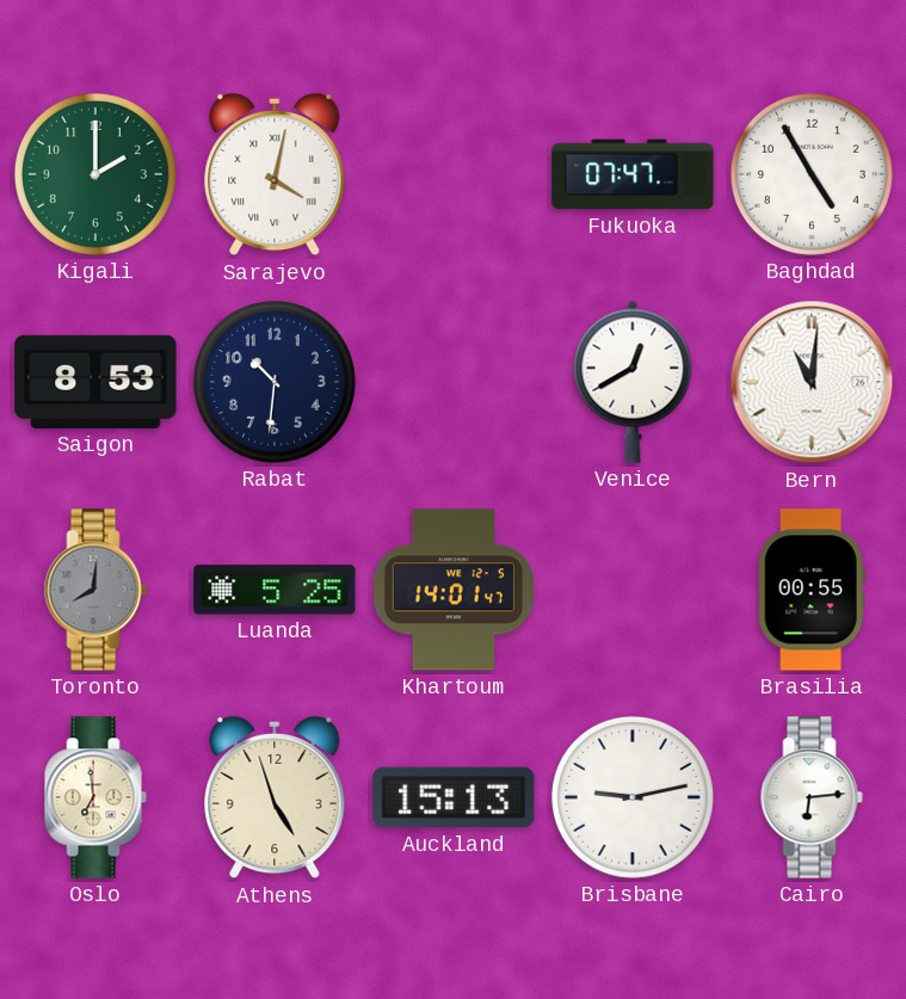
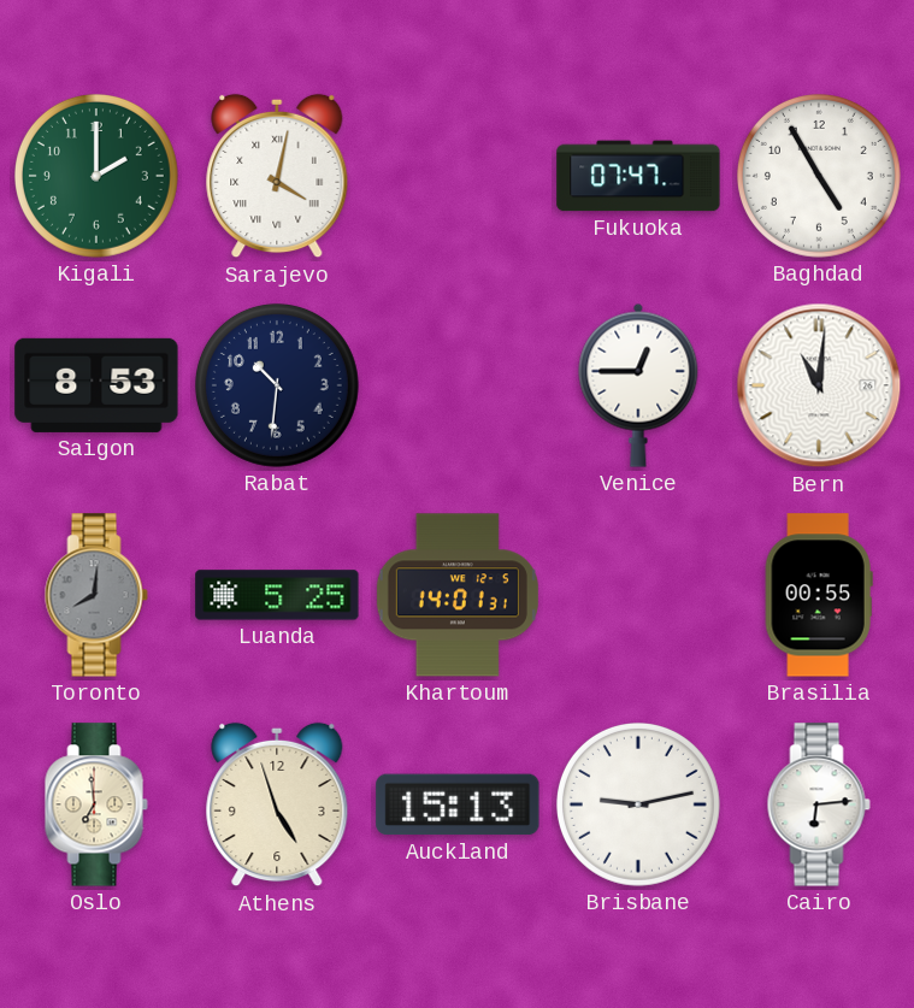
Venice: 12:40 -> 12:45
Khartoum: 14:01:47 -> 14:01:31
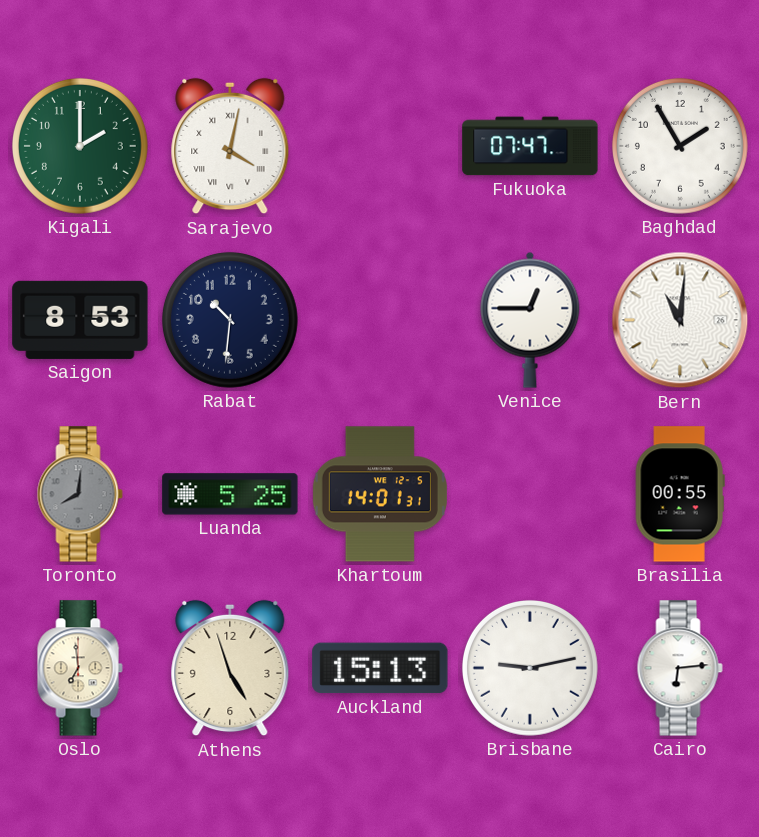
Baghdad: 4:55 -> 1:55
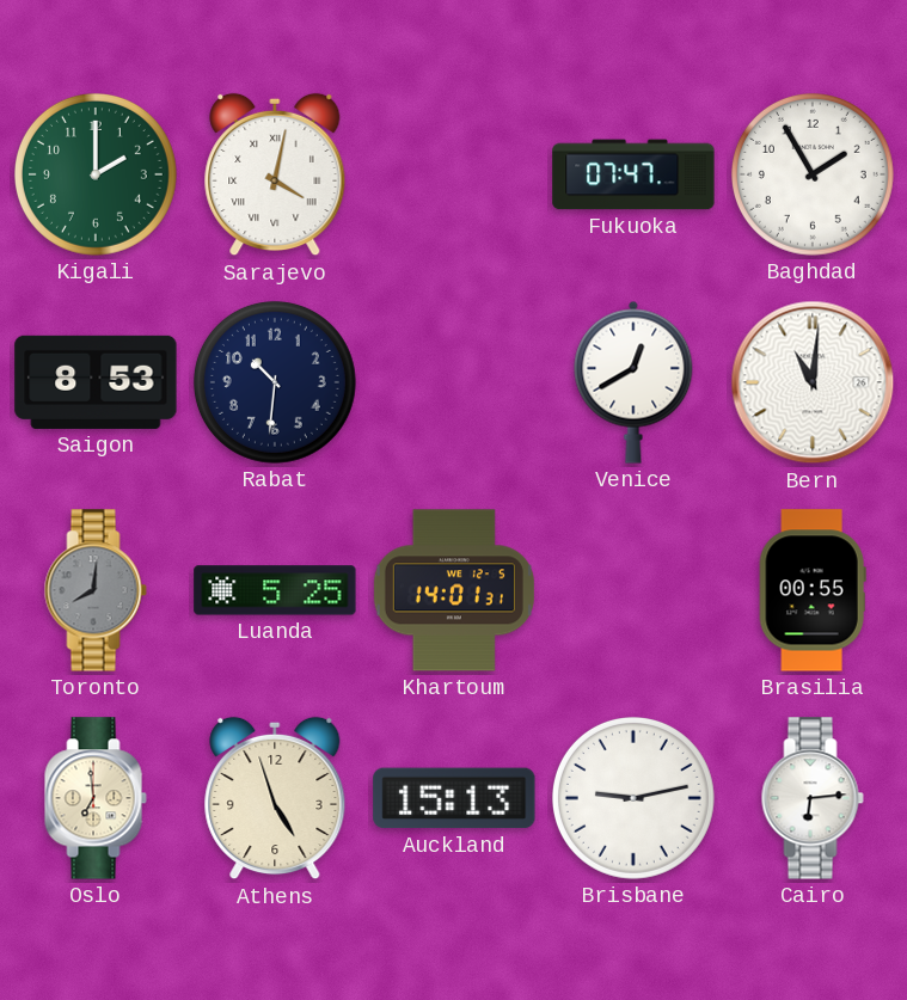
Venice: 12:45 -> 12:40
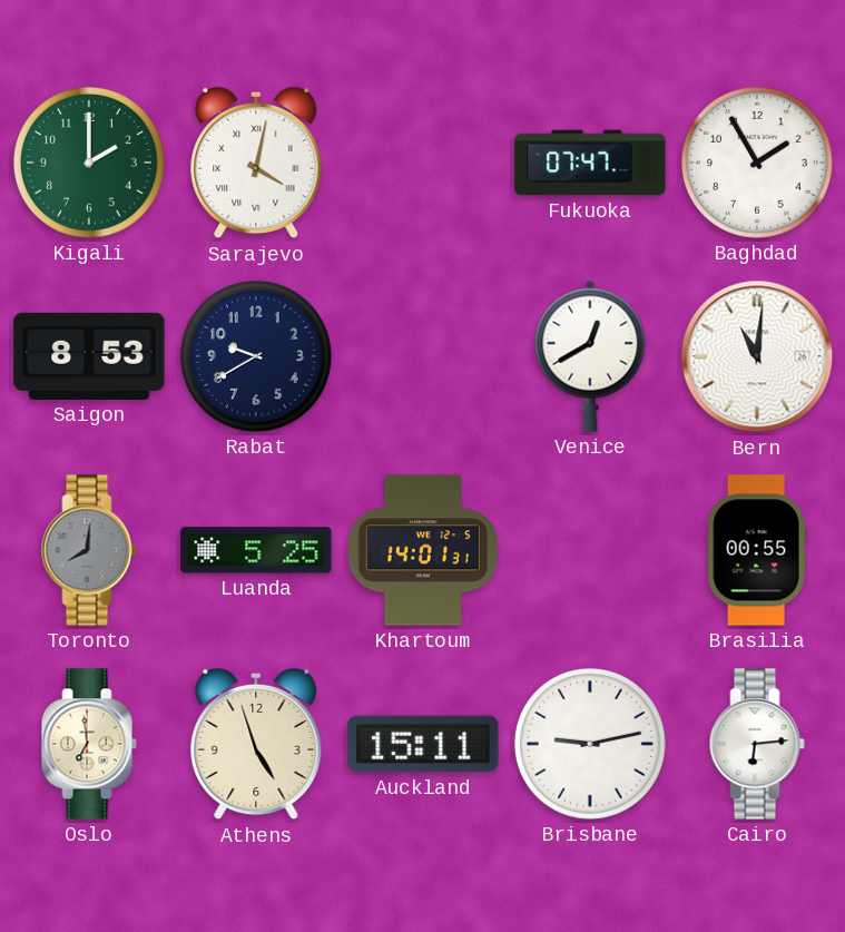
Rabat: 10:31 -> 9:40
Auckland: 15:13 -> 15:11
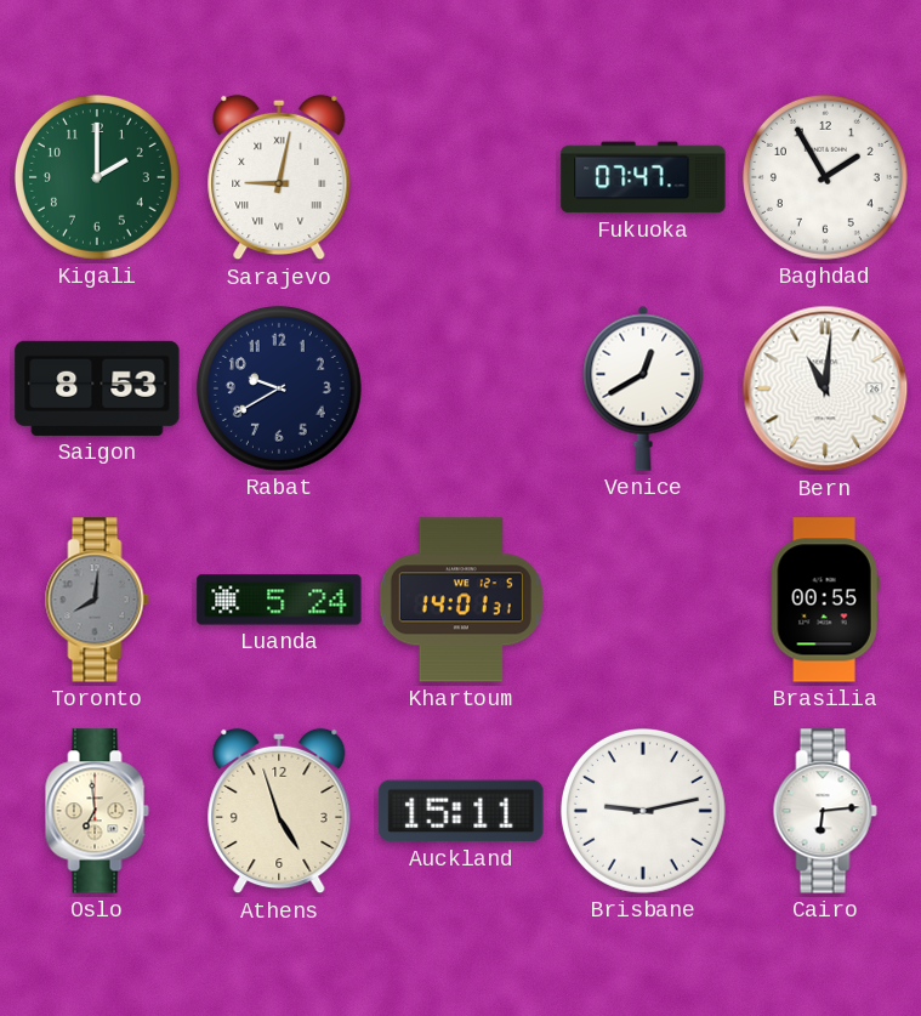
Sarajevo: 4:02 -> 9:02
Luanda: 5:25 -> 5:24
